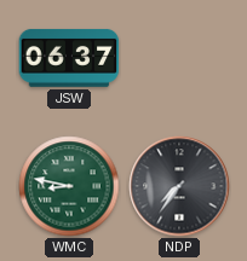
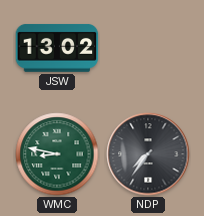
JSW: 06:37 -> 13:02
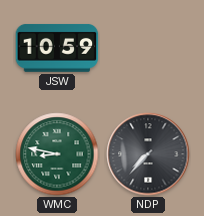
JSW: 13:02 -> 10:59
NDP: 7:36 -> 7:37
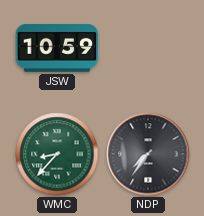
WMC: 8:47 -> 8:37
NDP: 7:37 -> 7:36
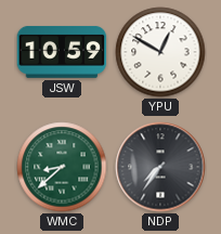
YPU: none -> 12:50
WMC: 8:37 -> 8:38
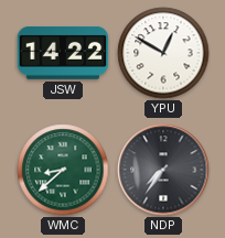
JSW: 10:59 -> 14:22
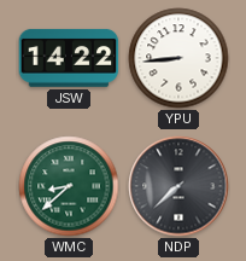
YPU: 12:50 -> 8:44
NDP: 7:36 -> 7:38
